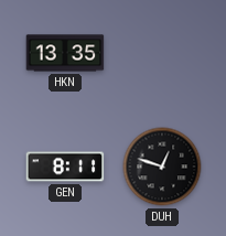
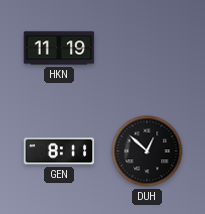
HKN: 13:35 -> 11:19
DUH: 12:48 -> 12:52
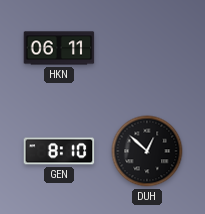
HKN: 11:19 -> 06:11
GEN: 8:11 -> 8:10
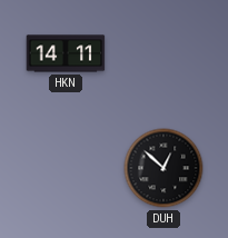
HKN: 06:11 -> 14:11
GEN: 8:10 -> none
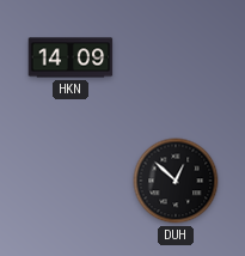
HKN: 14:11 -> 14:09
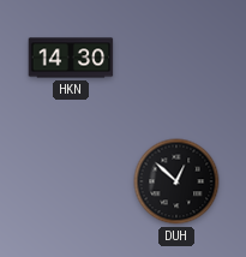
HKN: 14:09 -> 14:30
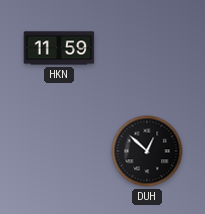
HKN: 14:30 -> 11:59
